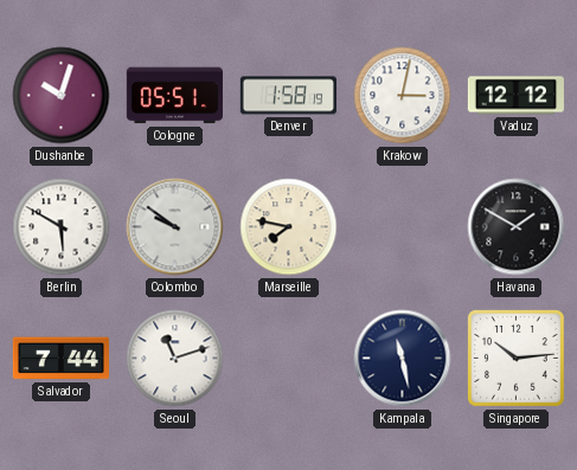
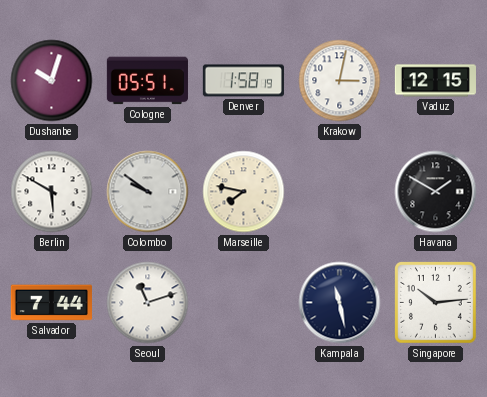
Vaduz: 12:12 -> 12:15
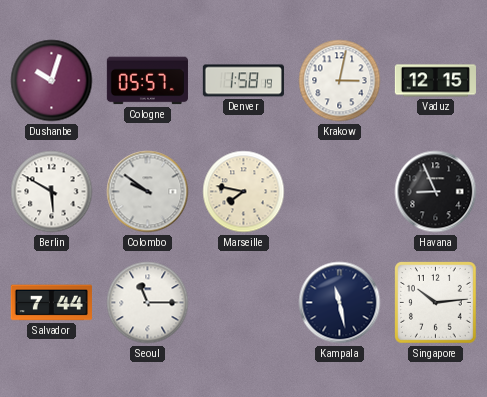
Cologne: 05:51 -> 05:57
Havana: 1:50 -> 8:56
Seoul: 11:12 -> 11:15
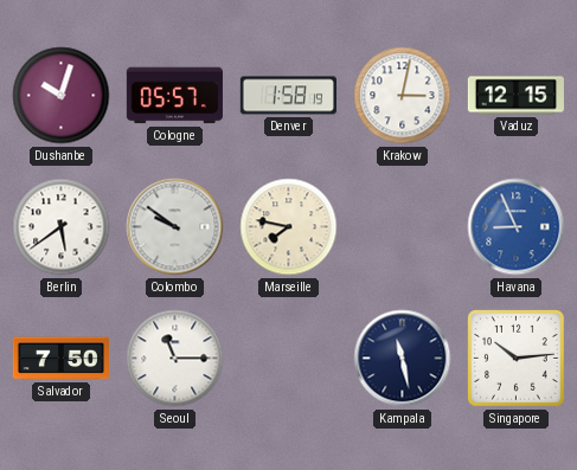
Berlin: 5:50 -> 5:39
Havana dial: black -> blue
Salvador: 7:44 -> 7:50
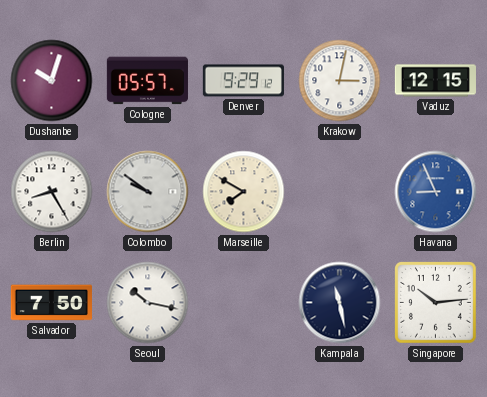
Denver: 1:58 -> 9:29
Berlin: 5:39 -> 8:25
Marseille: 7:47 -> 7:50
Seoul: 11:15 -> 10:17
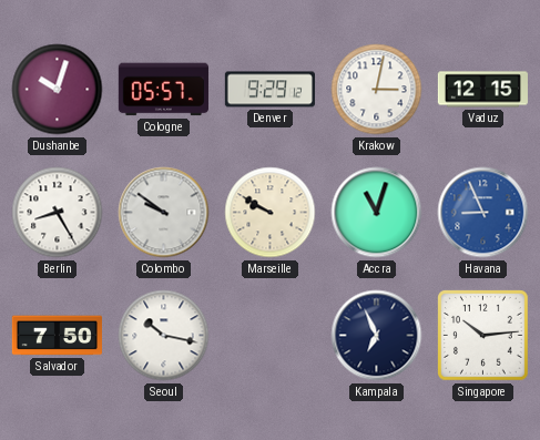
Marseille: 7:50 -> 9:50
Accra: none -> 11:03
Kampala: 11:28 -> 6:56
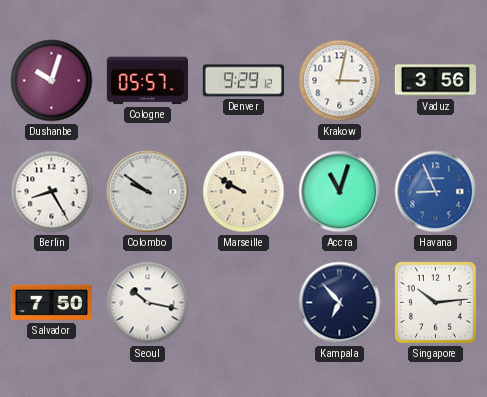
Vaduz: 12:15 -> 3:56
Kampala: 6:56 -> 6:53
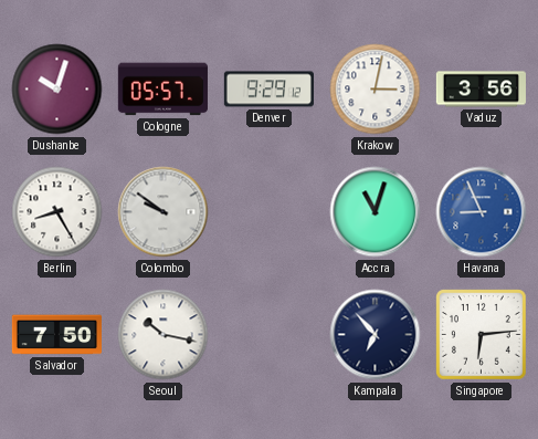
Marseille: 9:50 -> none
Singapore: 10:14 -> 6:14
